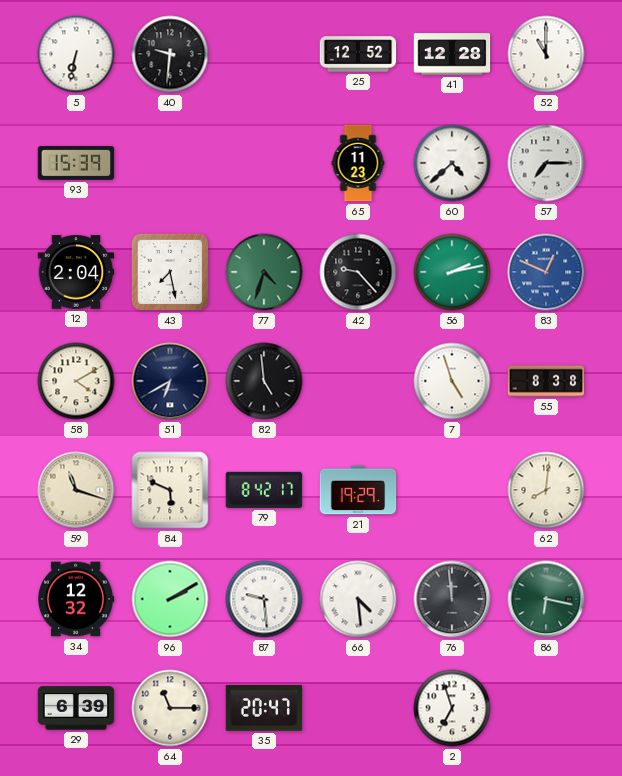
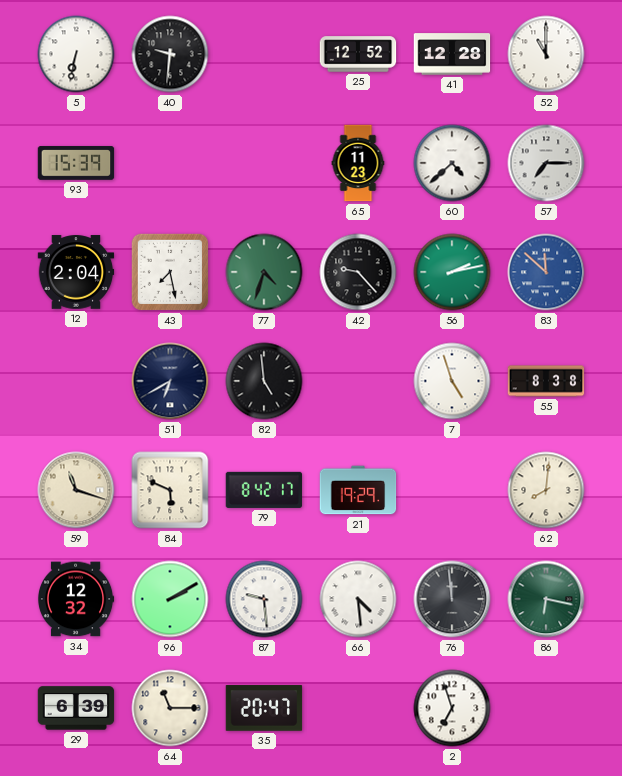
83: 12:49 -> 11:52
58: 4:10 -> none
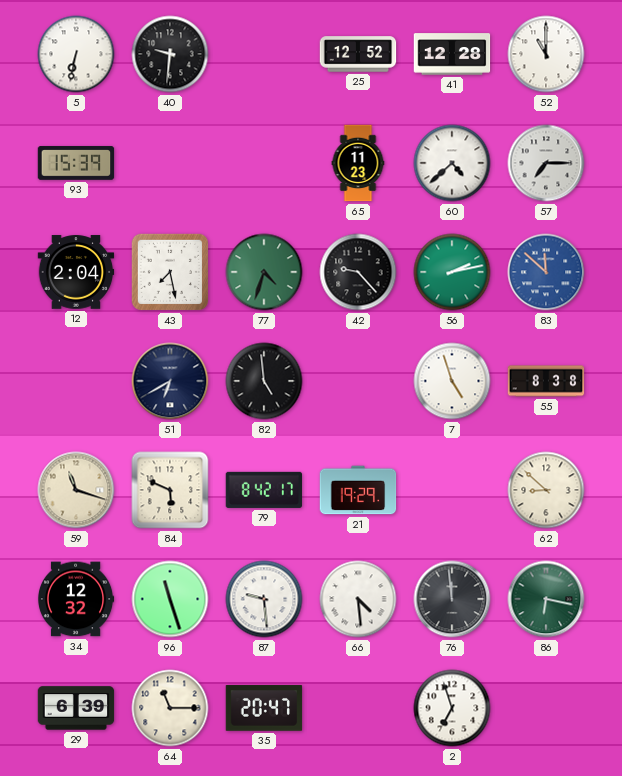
62: 8:01 -> 8:52
96: 2:10 -> 11:27
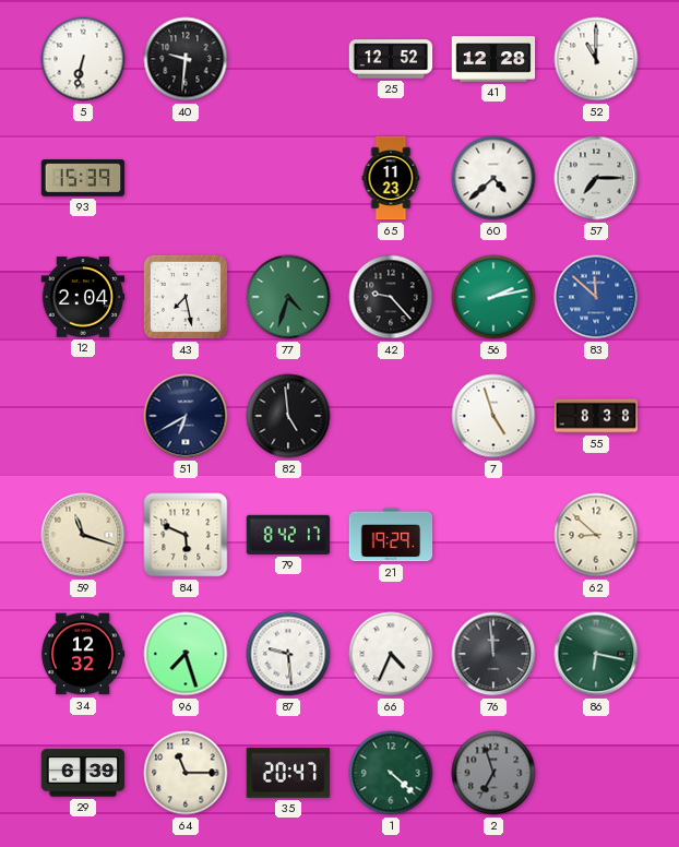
96: 11:27 -> 7:27
66: 4:29 -> 4:34
1: none -> 4:22
2 dial: white -> grey
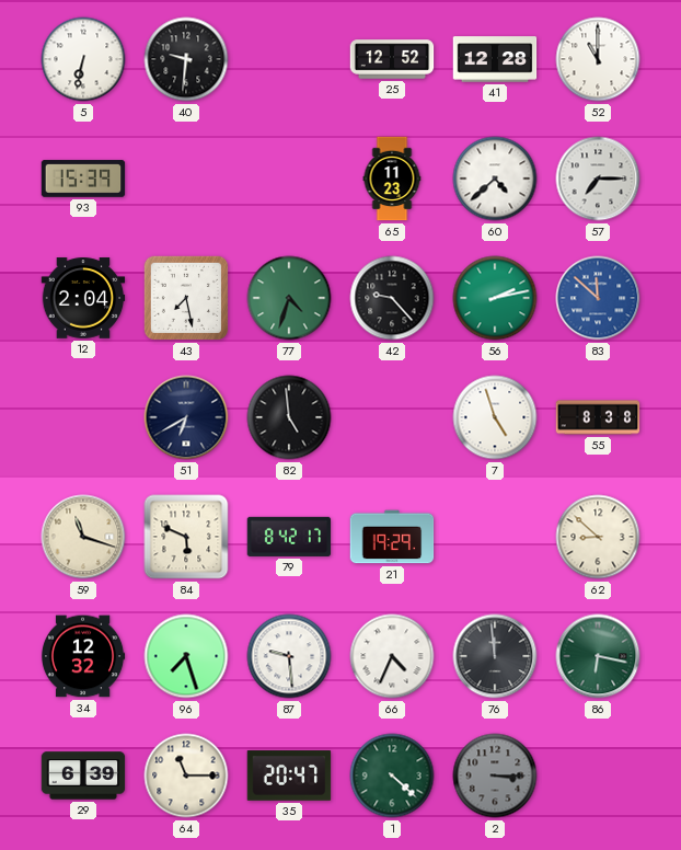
2: 6:57 -> 3:15
